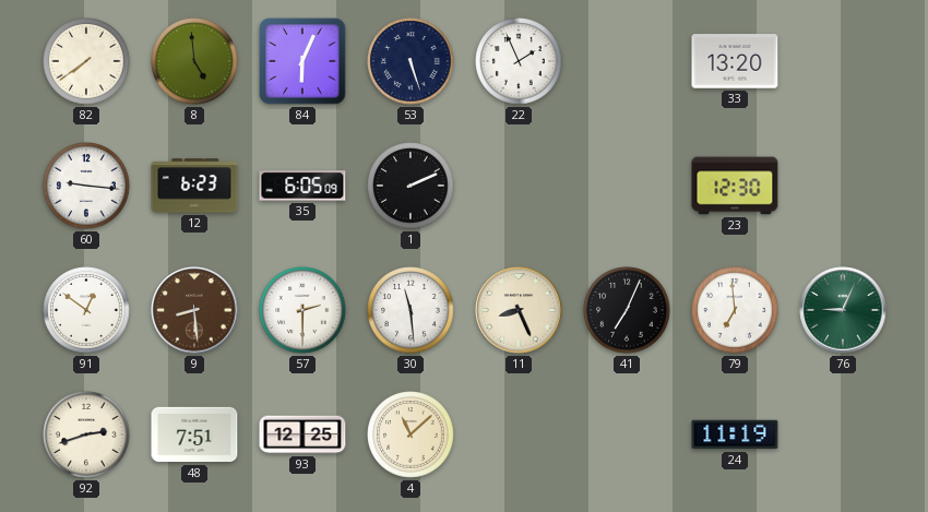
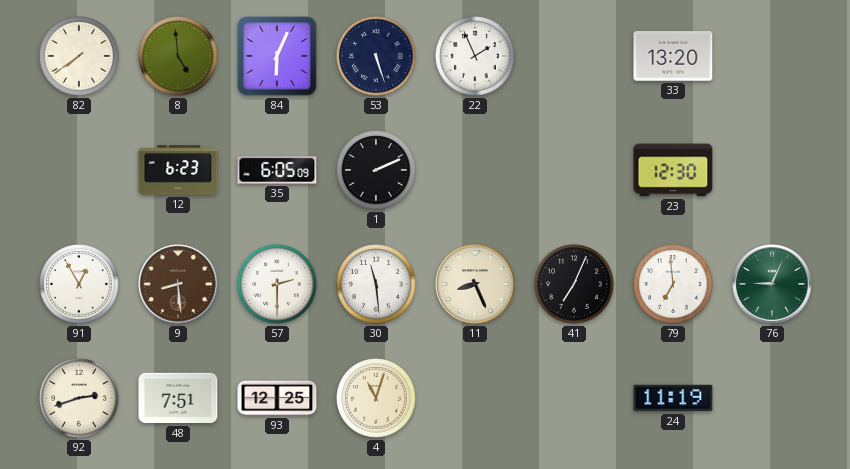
60: 9:16 -> none
91: 12:51 -> 12:55
4: 11:08 -> 11:03
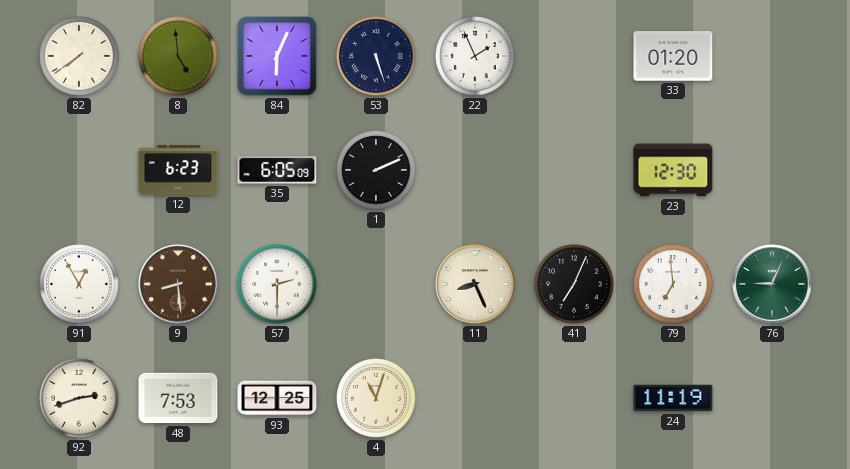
33: 13:20 -> 01:20
30: 11:29 -> none
48: 7:51 -> 7:53
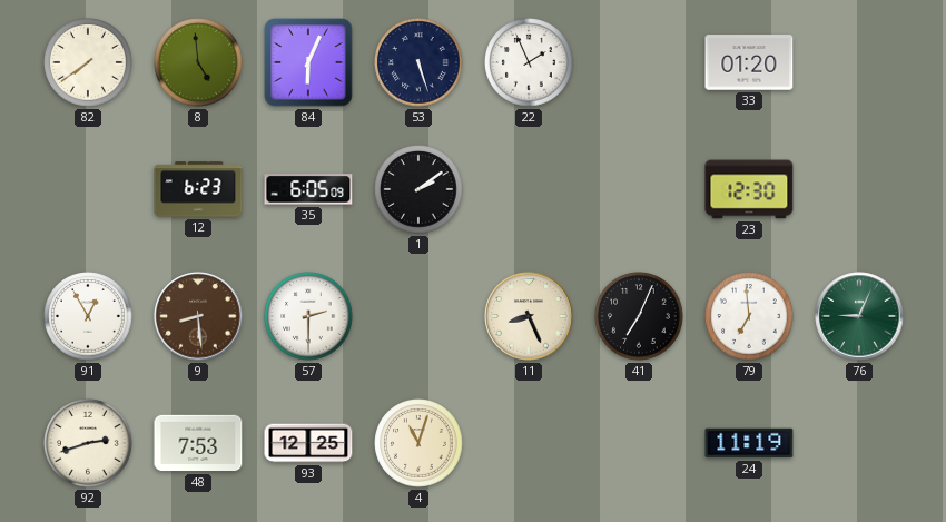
1: 2:11 -> 2:09
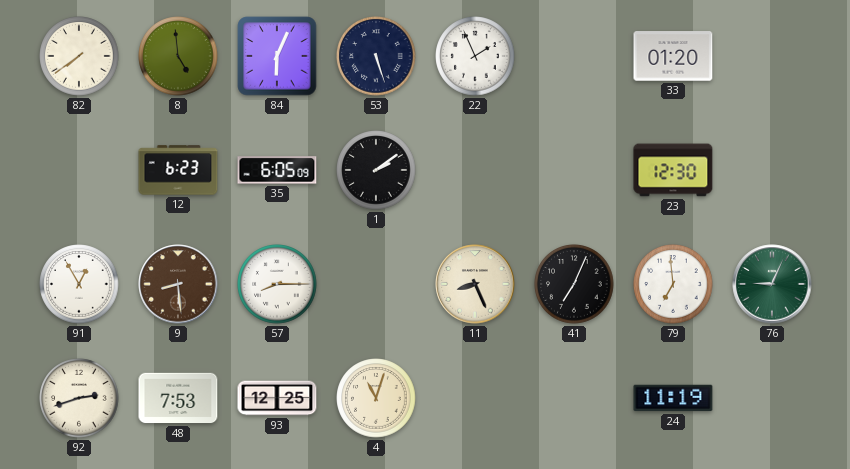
57: 2:30 -> 8:15
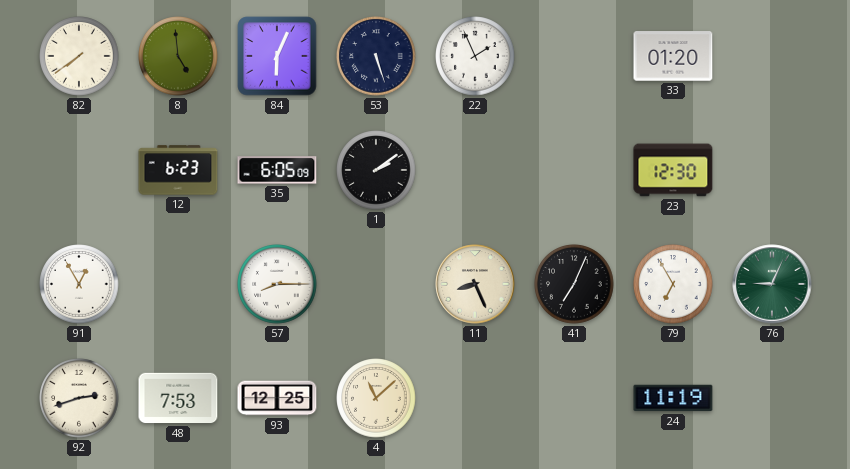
9: 8:29 -> none
79: 6:59 -> 6:55
4: 11:03 -> 11:08
